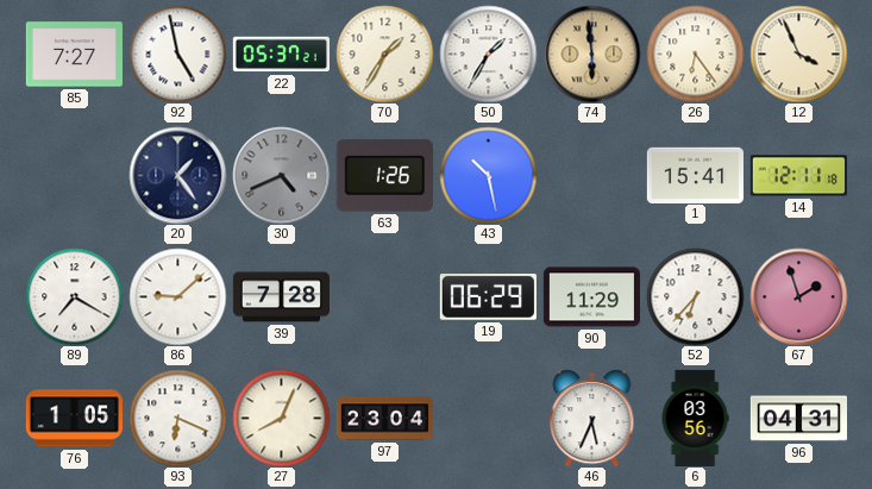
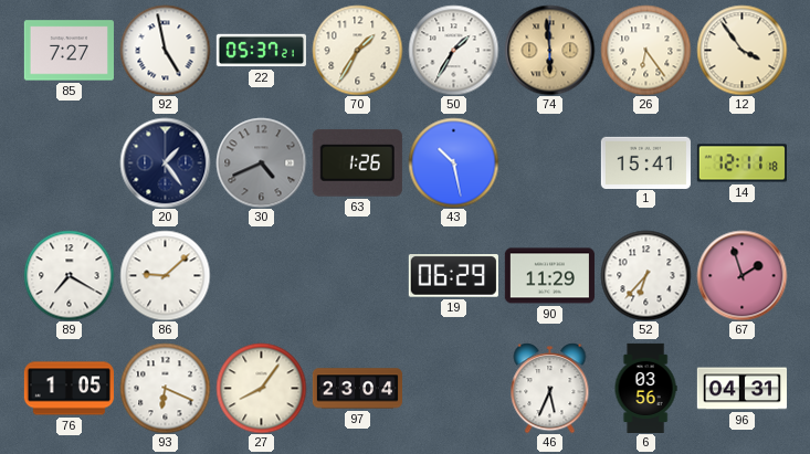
12: 3:56 -> 3:54
39: 7:28 -> none
27: 8:04 -> 8:06
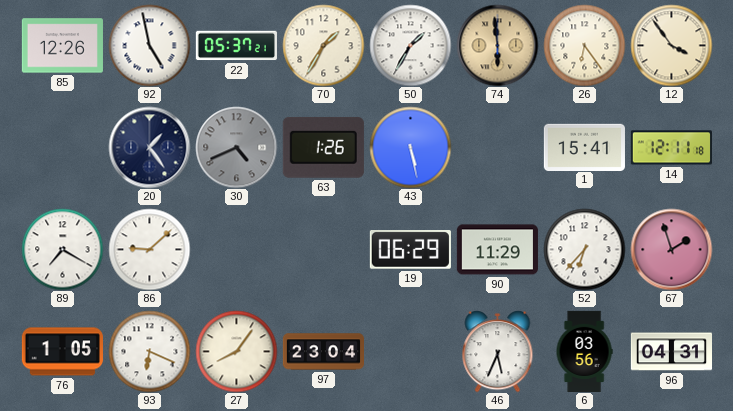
85: 7:27 -> 12:26
43: 10:28 -> 5:28
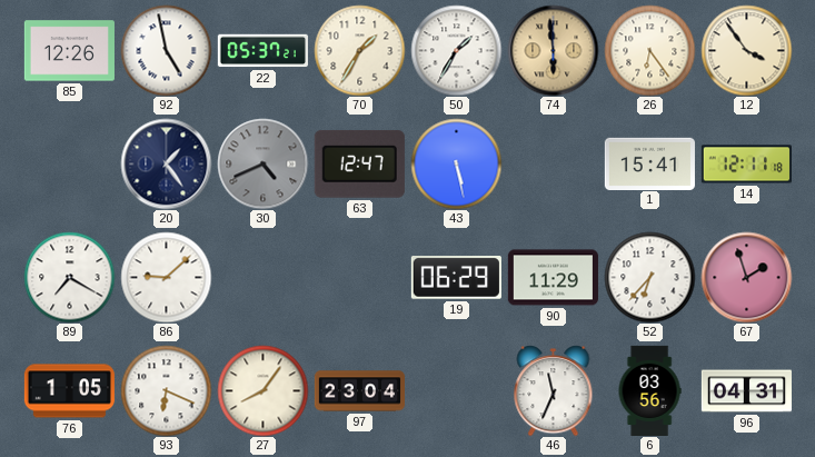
63: 1:26 -> 12:47
46: 5:34 -> 11:34
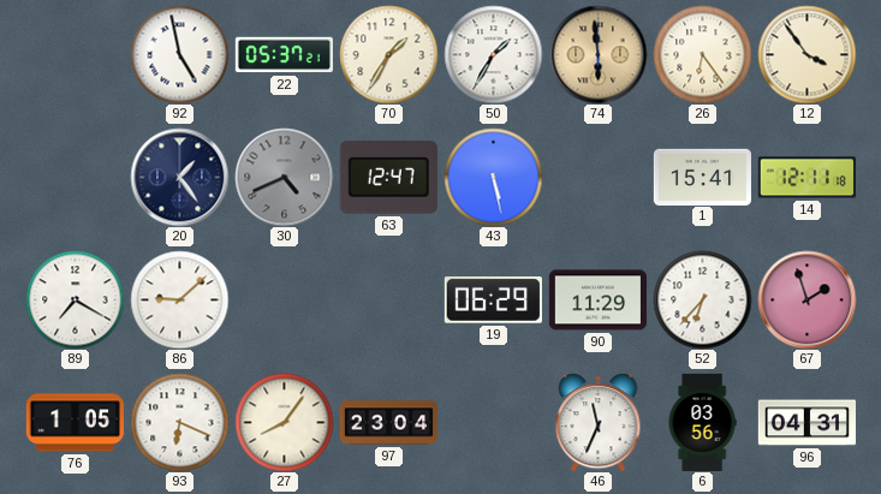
85: 12:26 -> none
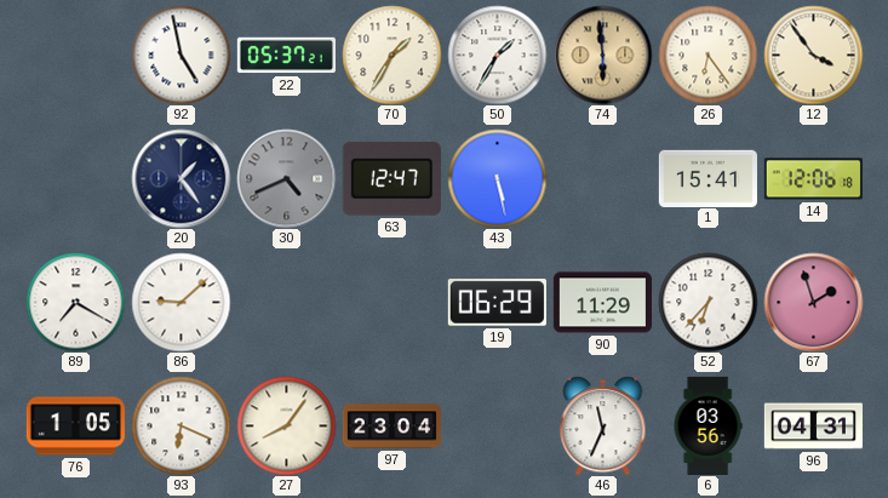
14: 12:11 -> 12:06
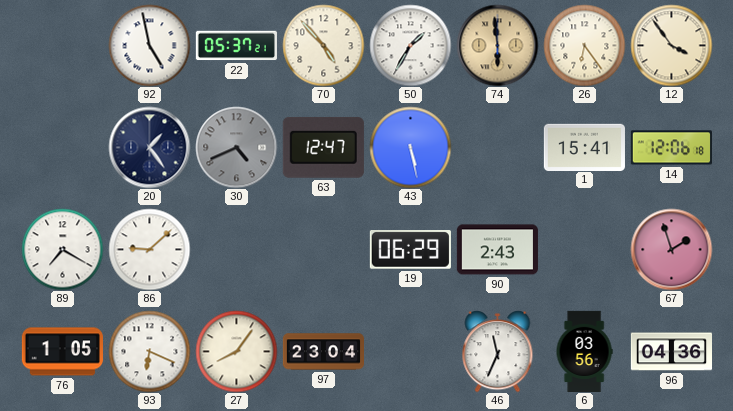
70: 1:35 -> 4:53
90: 11:29 -> 2:43
52: 6:37 -> none
96: 04:31 -> 04:36
